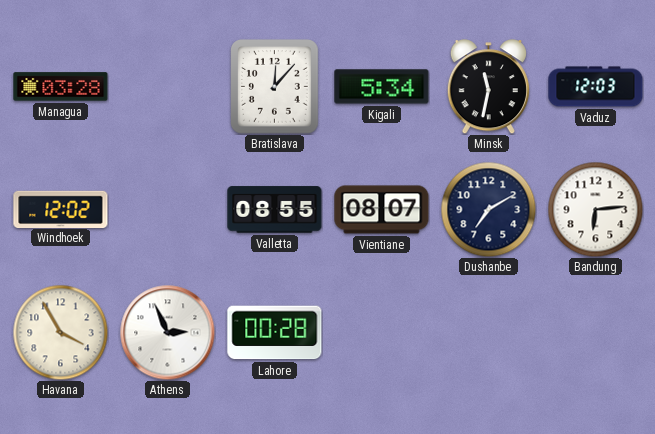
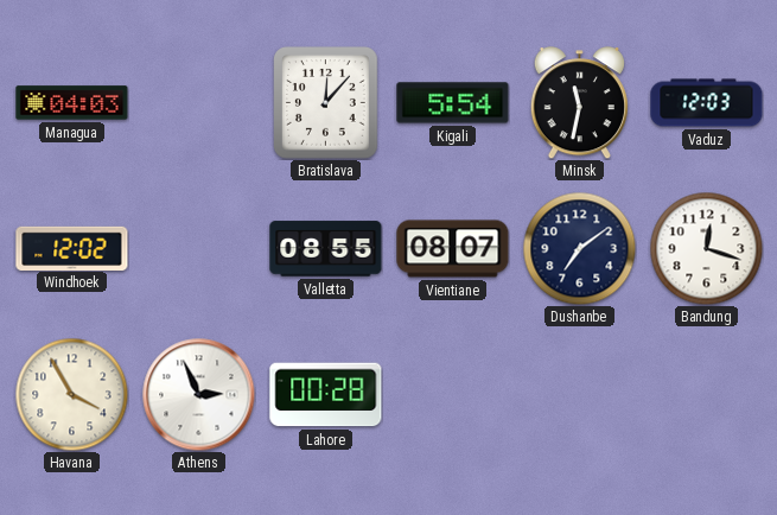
Managua: 03:28 -> 04:03
Kigali: 5:34 -> 5:54
Dushanbe: 7:10 -> 7:09
Bandung: 6:14 -> 12:18
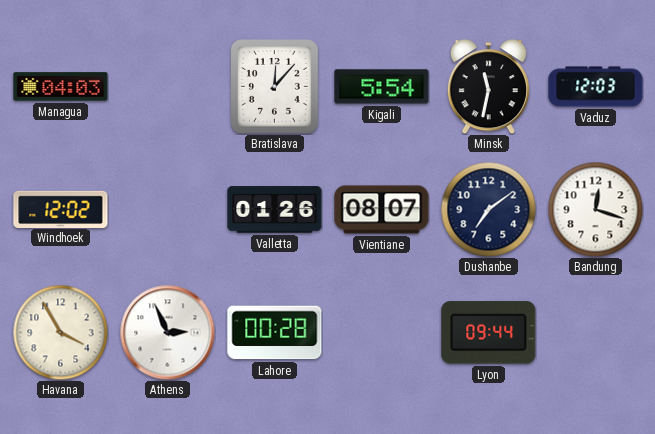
Valletta: 08:55 -> 01:26
Lyon: none -> 09:44
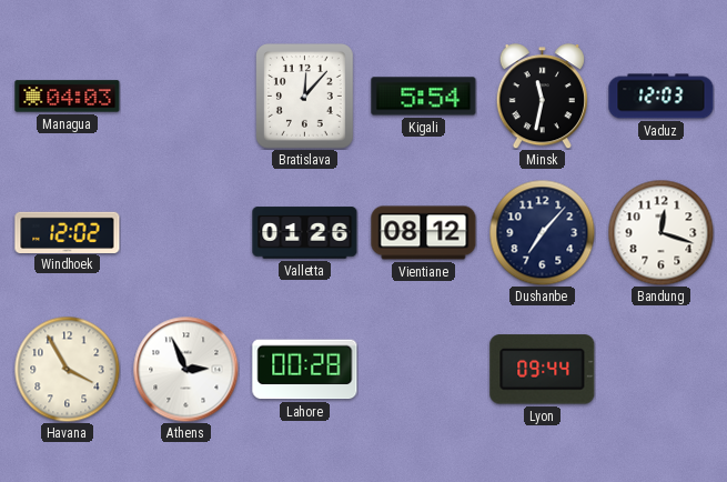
Vientiane: 08:07 -> 08:12
Dushanbe: 7:09 -> 7:07
